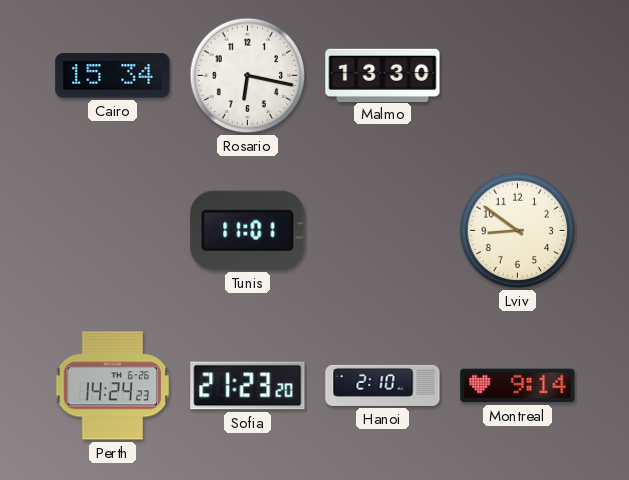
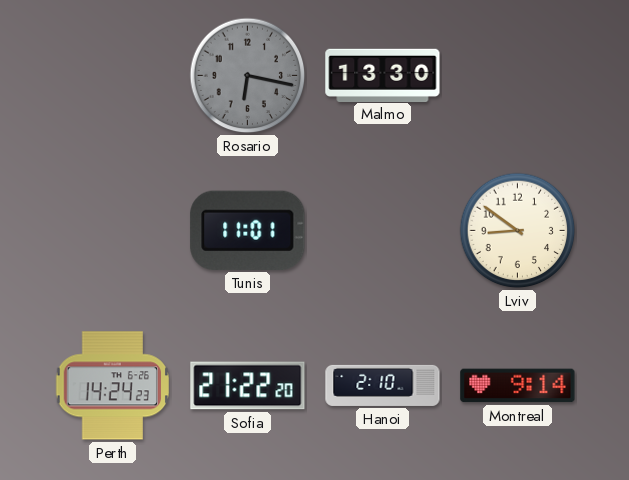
Cairo: 15:34 -> none
Rosario dial: white -> grey
Sofia: 21:23 -> 21:22
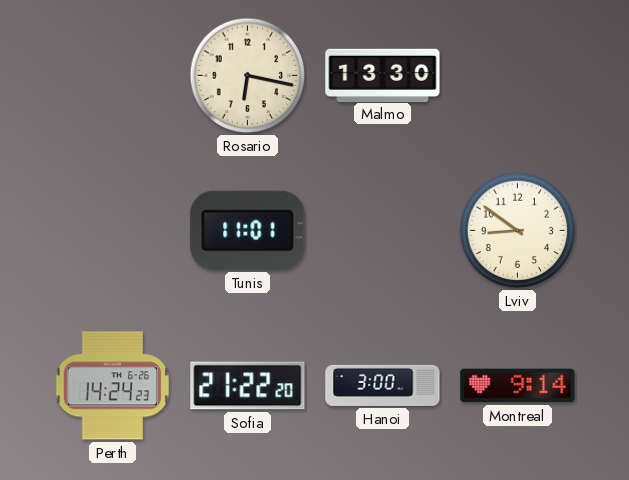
Rosario dial: grey -> cream
Hanoi: 2:10 -> 3:00
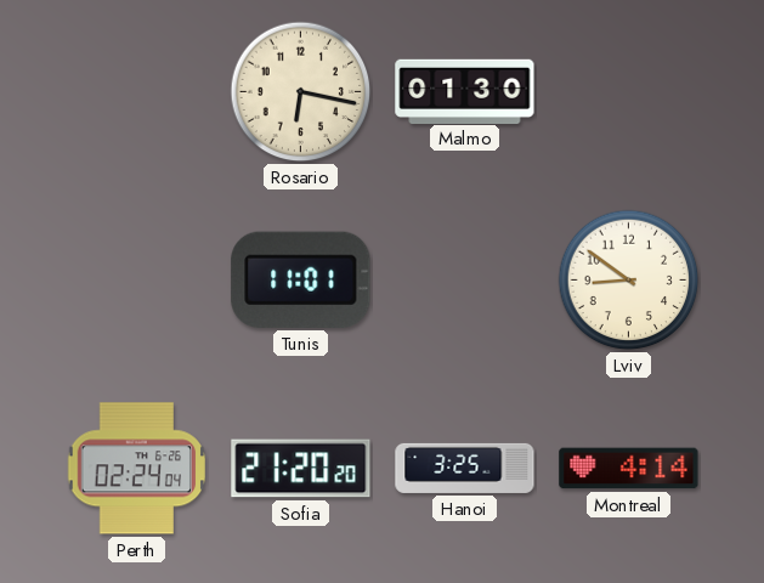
Malmo: 13:30 -> 01:30
Perth: 14:24 -> 02:24
Sofia: 21:22 -> 21:20
Hanoi: 3:00 -> 3:25
Montreal: 9:14 -> 4:14
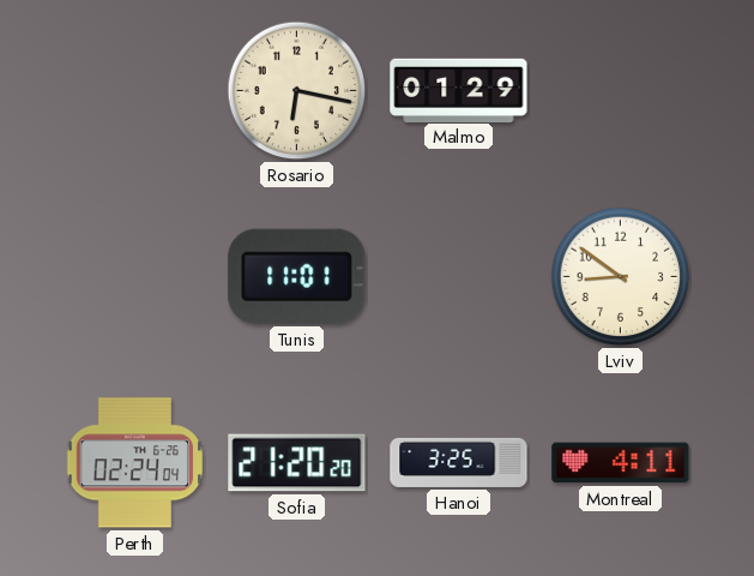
Malmo: 01:30 -> 01:29
Montreal: 4:14 -> 4:11
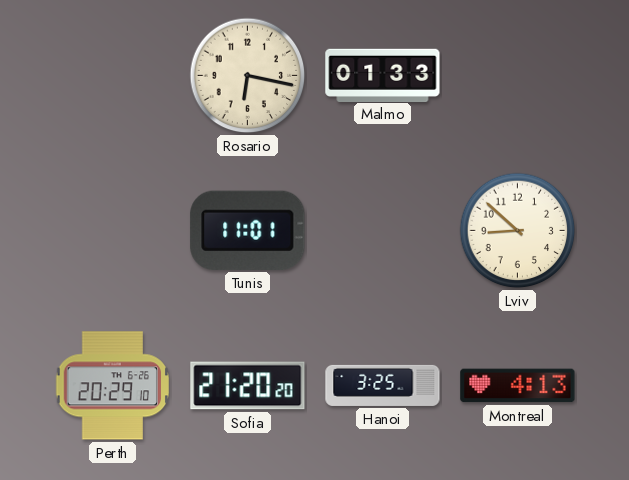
Malmo: 01:29 -> 01:33
Lviv: 8:51 -> 8:52
Perth: 02:24 -> 20:29
Montreal: 4:11 -> 4:13
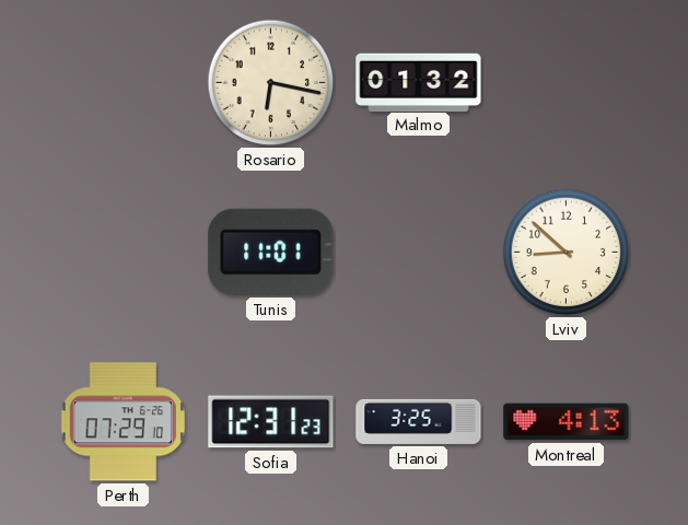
Malmo: 01:33 -> 01:32
Perth: 20:29 -> 07:29
Sofia: 21:20 -> 12:31
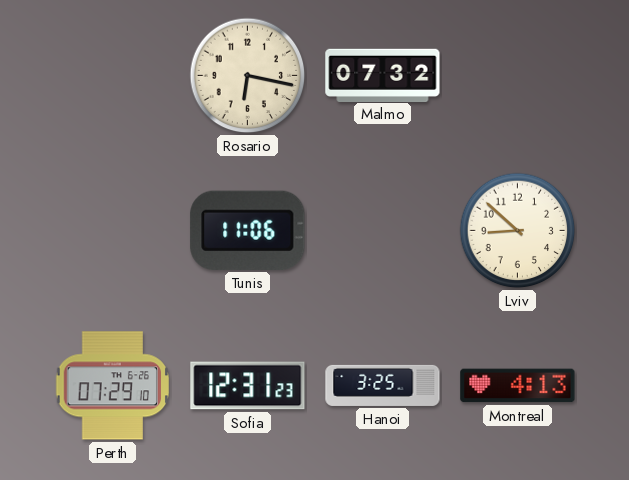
Malmo: 01:32 -> 07:32
Tunis: 11:01 -> 11:06
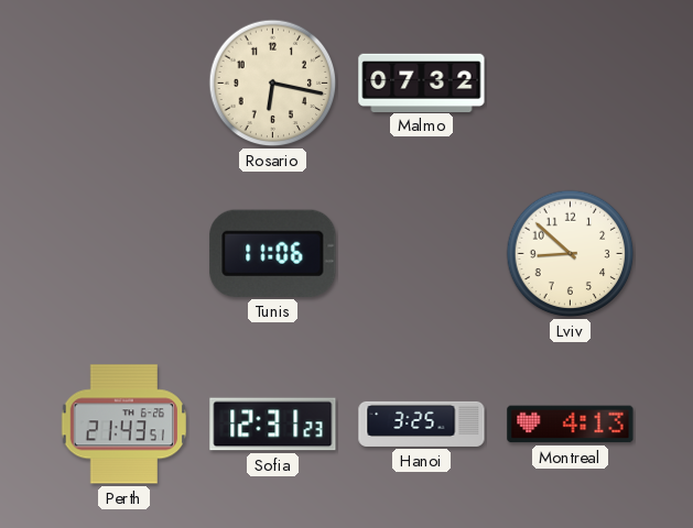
Perth: 07:29 -> 21:43
